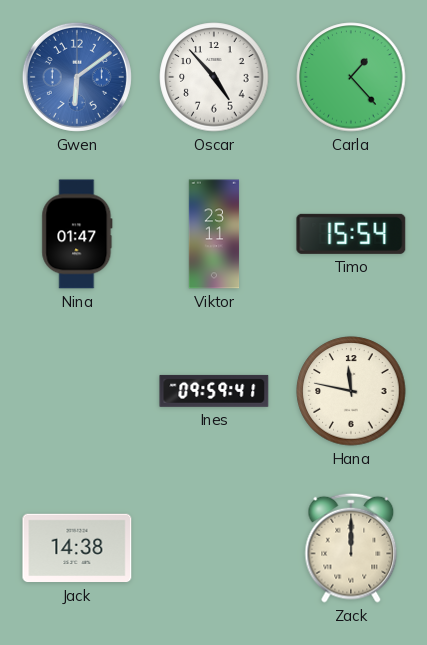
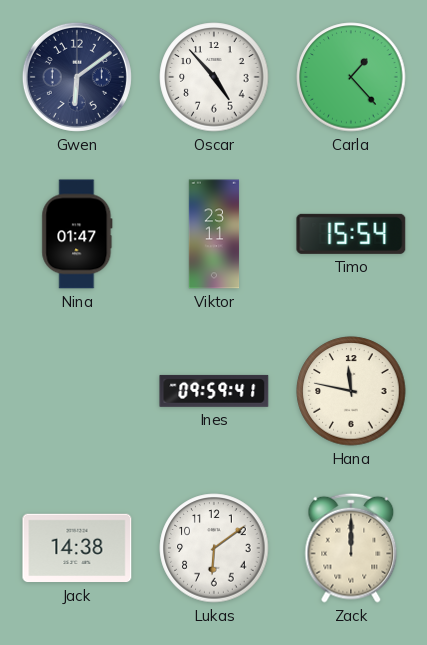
Gwen dial: blue -> navy
Lukas: none -> 6:09
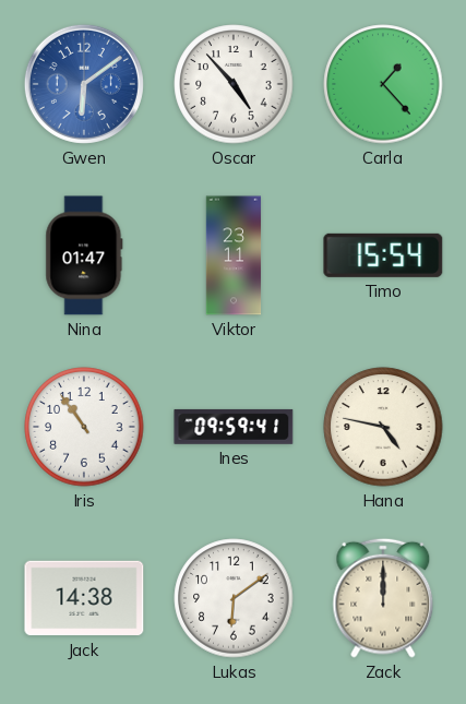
Gwen dial: navy -> blue
Iris: none -> 10:54
Hana: 11:47 -> 4:47
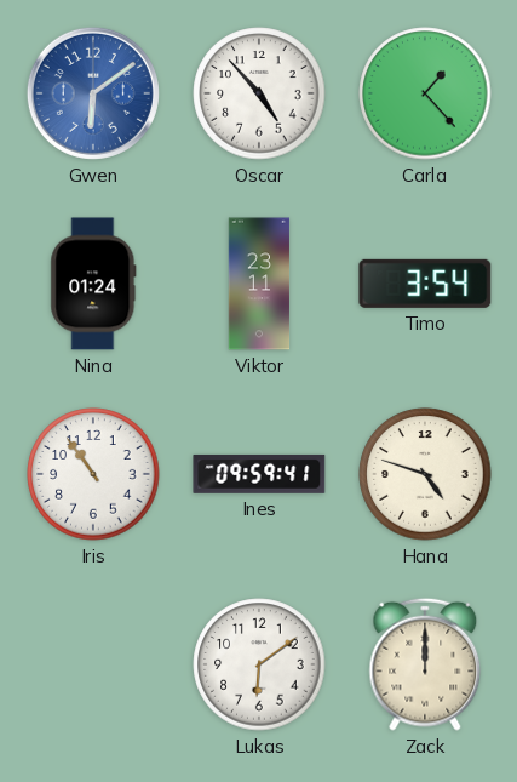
Nina: 01:47 -> 01:24
Timo: 15:54 -> 3:54
Hana: 4:47 -> 4:48
Jack: 14:38 -> none
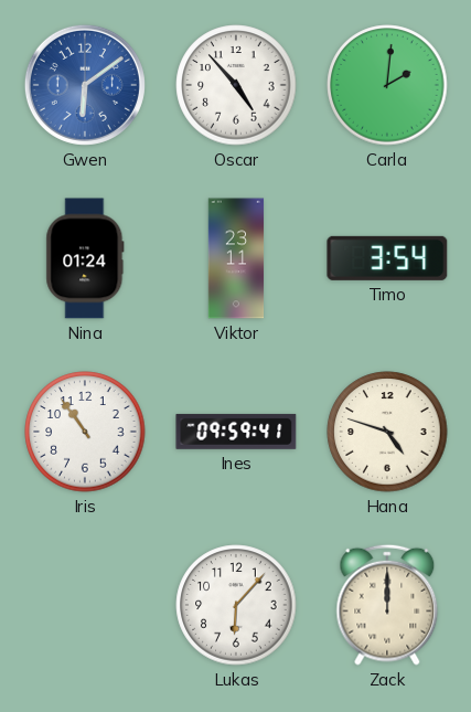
Carla: 1:23 -> 2:01
Lukas: 6:09 -> 6:07
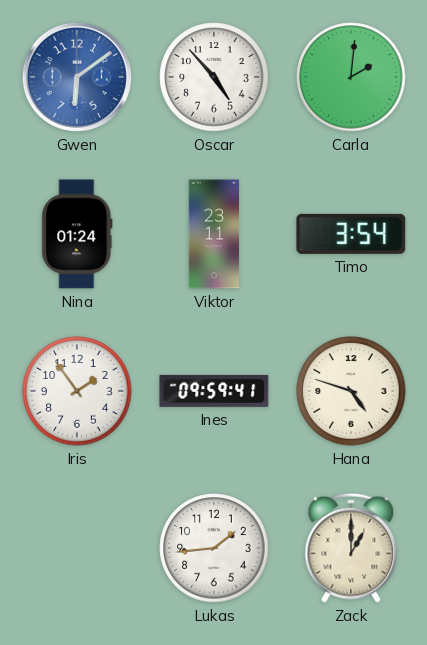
Iris: 10:54 -> 1:54
Lukas: 6:07 -> 1:44
Zack: 12:00 -> 1:00
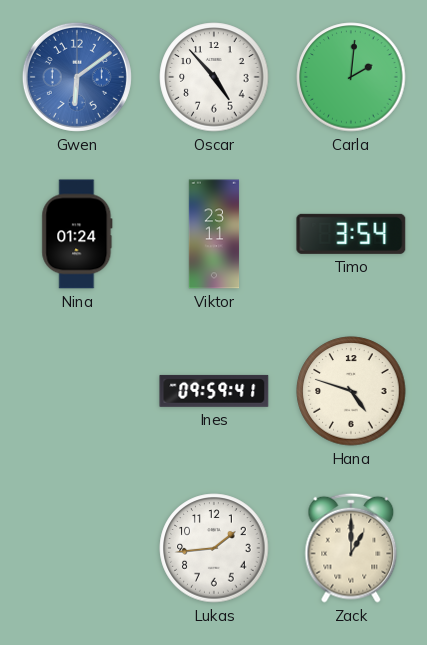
Iris: 1:54 -> none
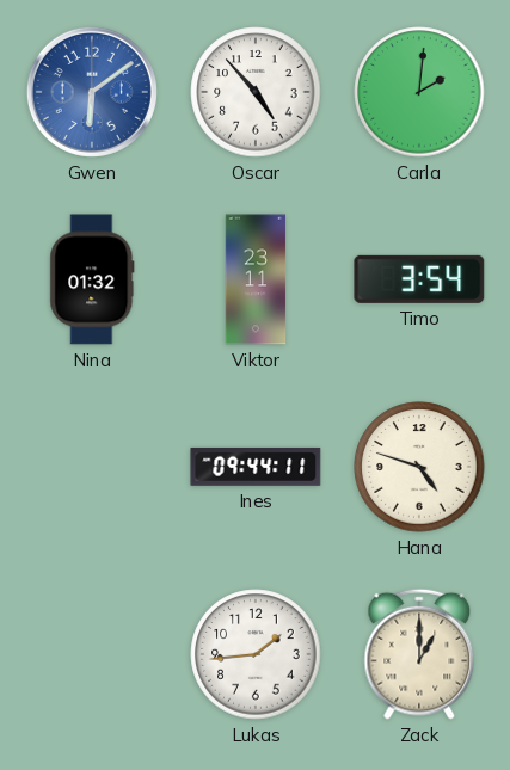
Nina: 01:24 -> 01:32
Ines: 09:59 -> 09:44
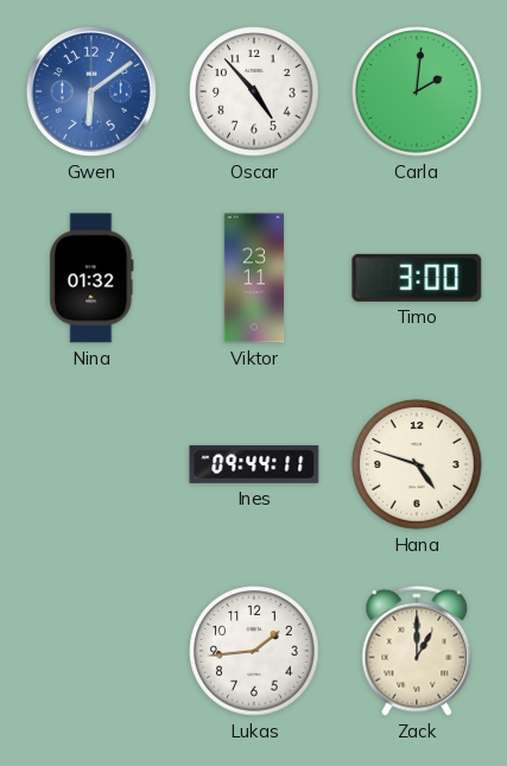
Timo: 3:54 -> 3:00
